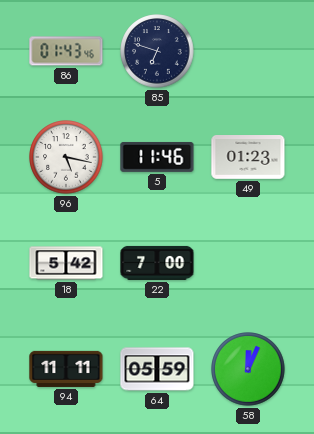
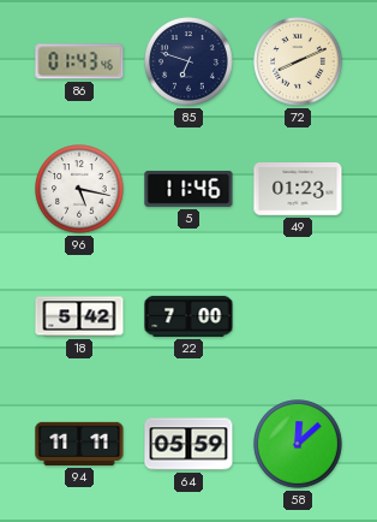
72: none -> 8:11
58: 12:04 -> 12:08
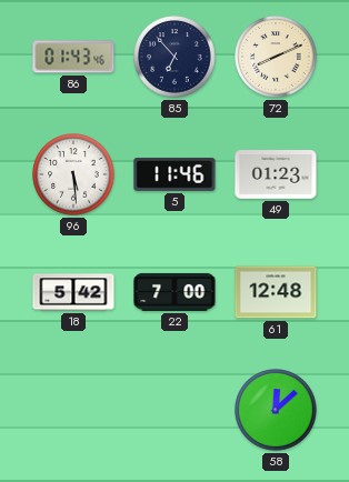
85: 6:48 -> 6:53
96: 5:17 -> 5:29
61: none -> 12:48
94: 11:11 -> none
64: 05:59 -> none
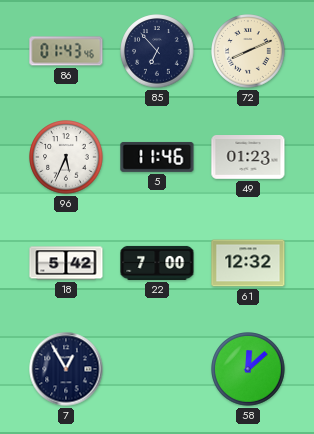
96: 5:29 -> 5:34
61: 12:48 -> 12:32
7: none -> 12:55
